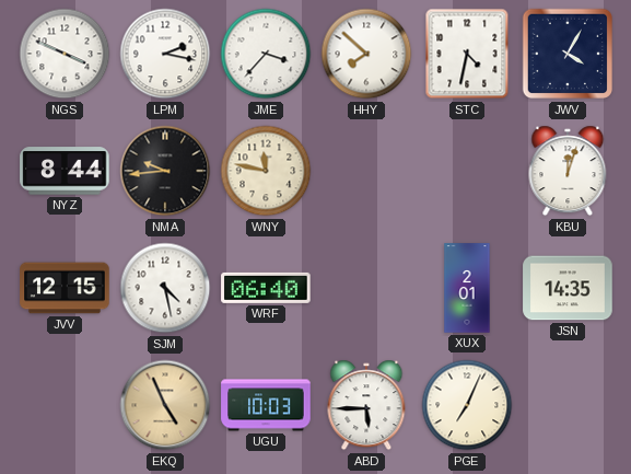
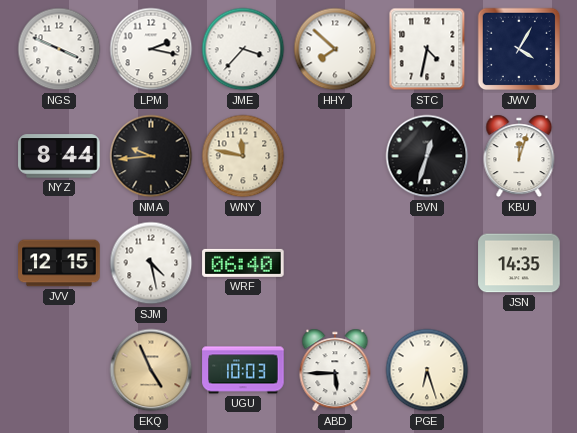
BVN: none -> 12:33
XUX: 2:01 -> none
PGE: 7:04 -> 6:27
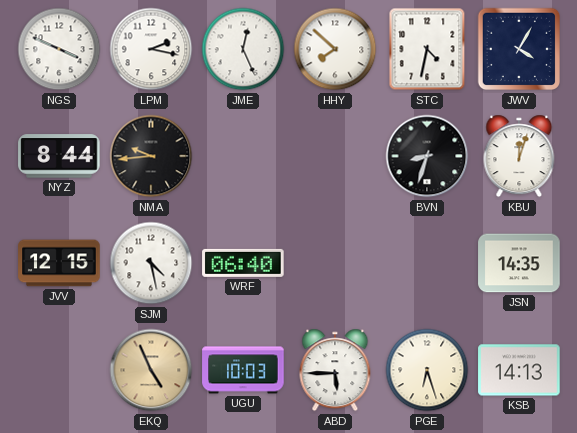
JME: 3:37 -> 12:26
WNY: 11:47 -> none
BVN: 12:33 -> 8:33
KSB: none -> 14:13
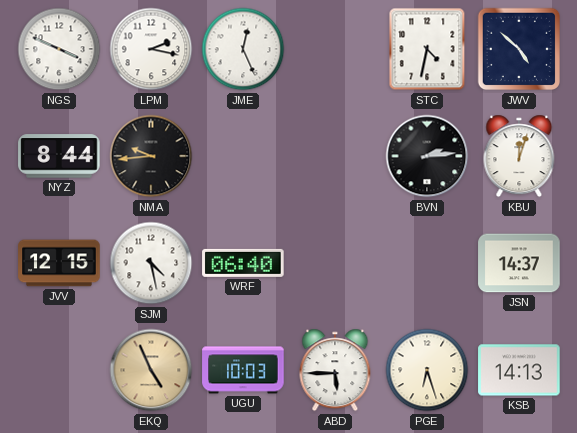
HHY: 7:52 -> none
JWV: 4:05 -> 4:52
BVN: 8:33 -> 2:14
JSN: 14:35 -> 14:37
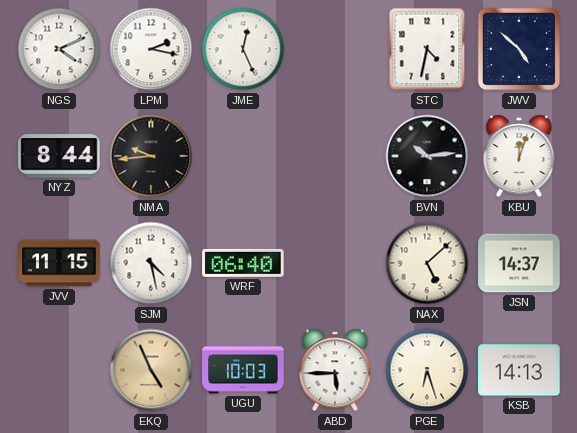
NGS: 3:49 -> 4:11
BVN: 2:14 -> 10:14
JVV: 12:15 -> 11:15
NAX: none -> 5:08
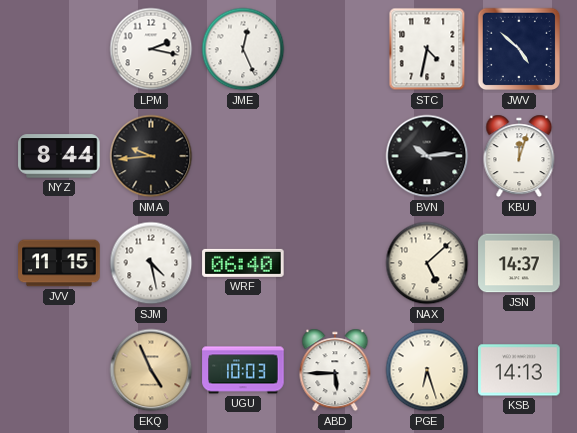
NGS: 4:11 -> none
